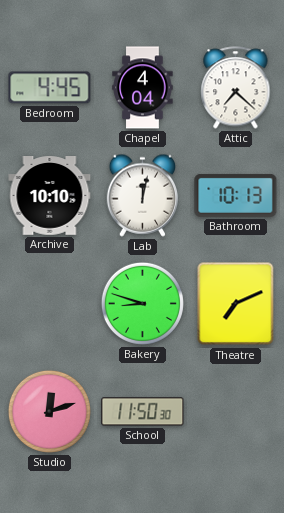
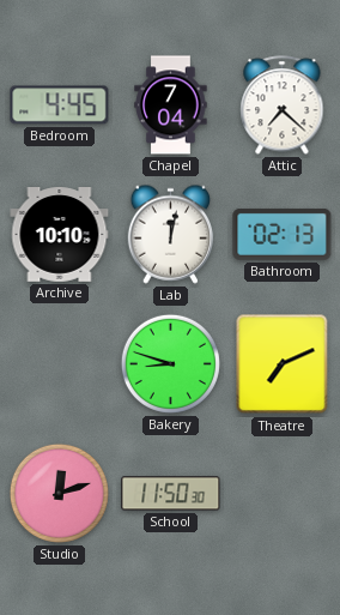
Chapel: 4:04 -> 7:04
Bathroom: 10:13 -> 02:13
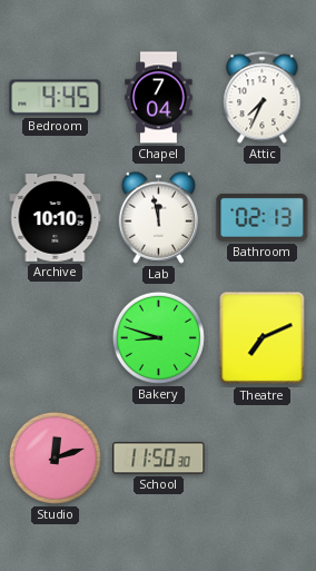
Attic: 7:22 -> 7:34
Lab: 12:02 -> 11:58
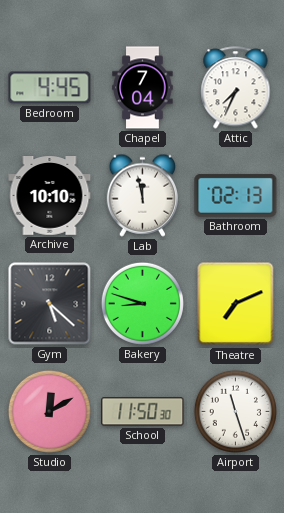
Gym: none -> 5:22
Studio: 12:12 -> 12:10
Airport: none -> 11:27
